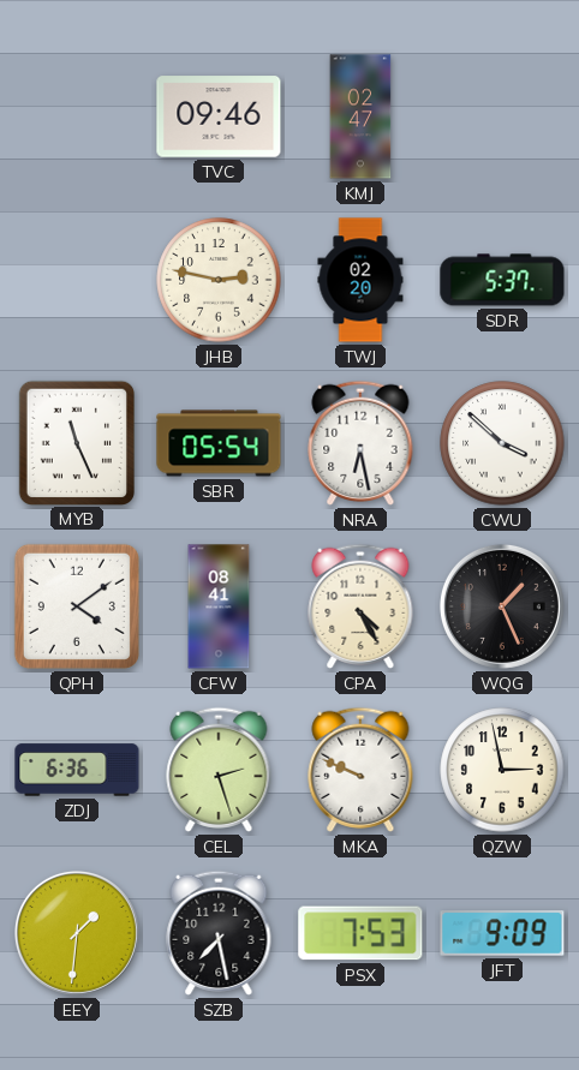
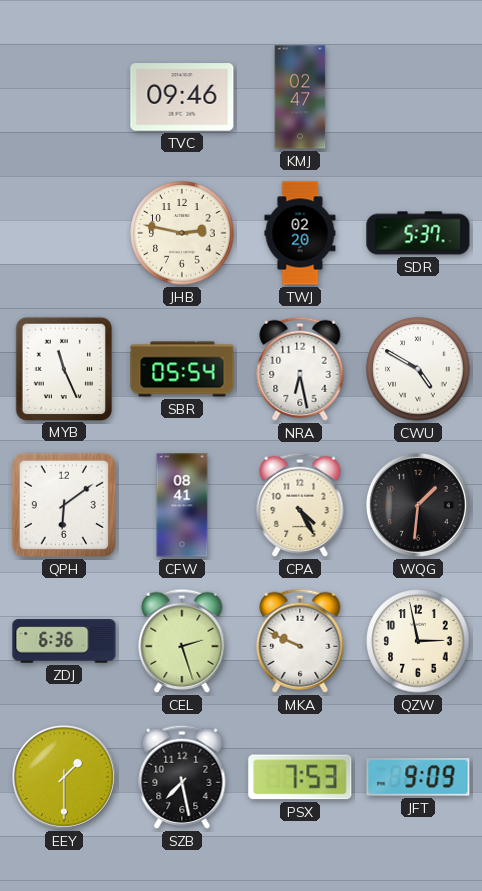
CWU: 3:52 -> 4:50
QPH: 4:09 -> 6:09
WQG: 1:26 -> 1:31
EEY: 1:31 -> 1:30
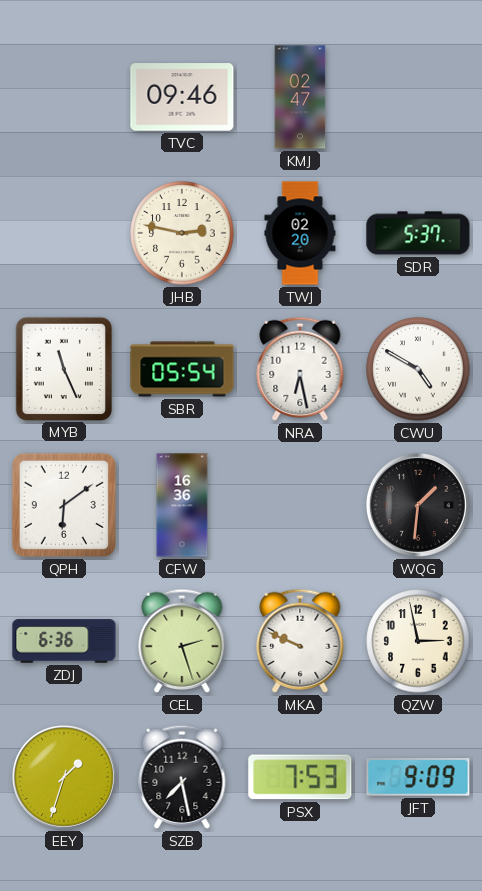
CFW: 08:41 -> 16:36
CPA: 4:25 -> none
EEY: 1:30 -> 1:33
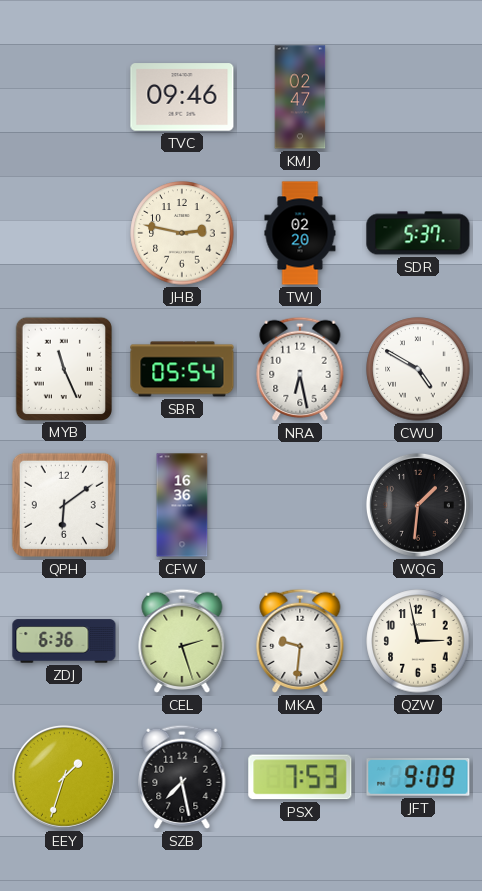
MKA: 9:49 -> 9:31
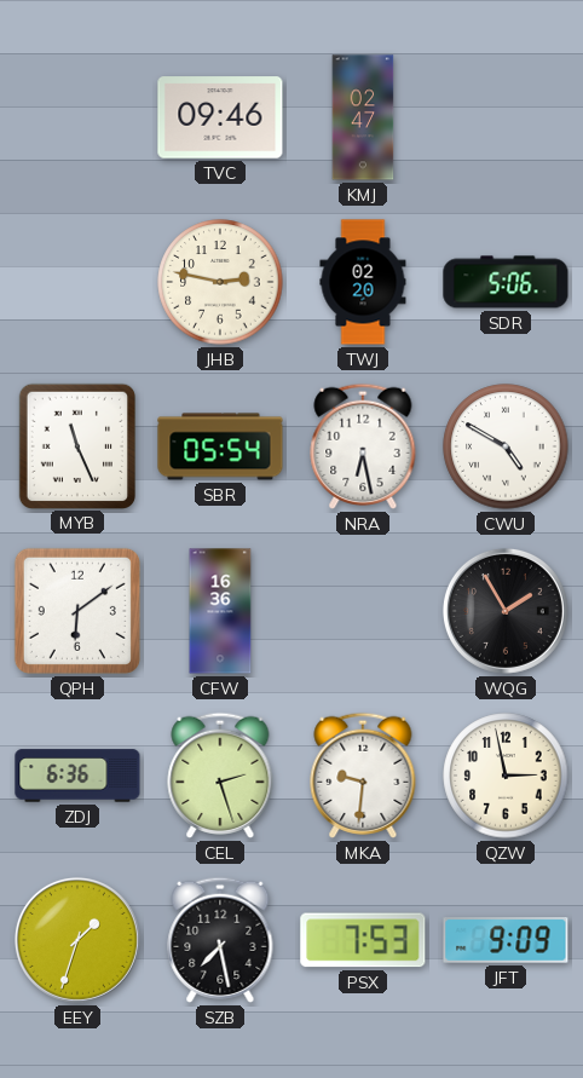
SDR: 5:37 -> 5:06
WQG: 1:31 -> 1:55
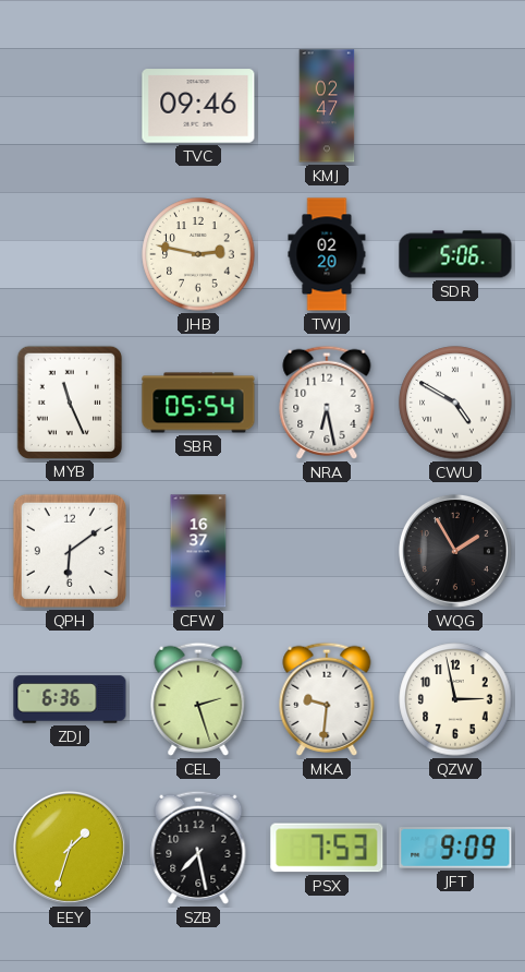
CFW: 16:36 -> 16:37
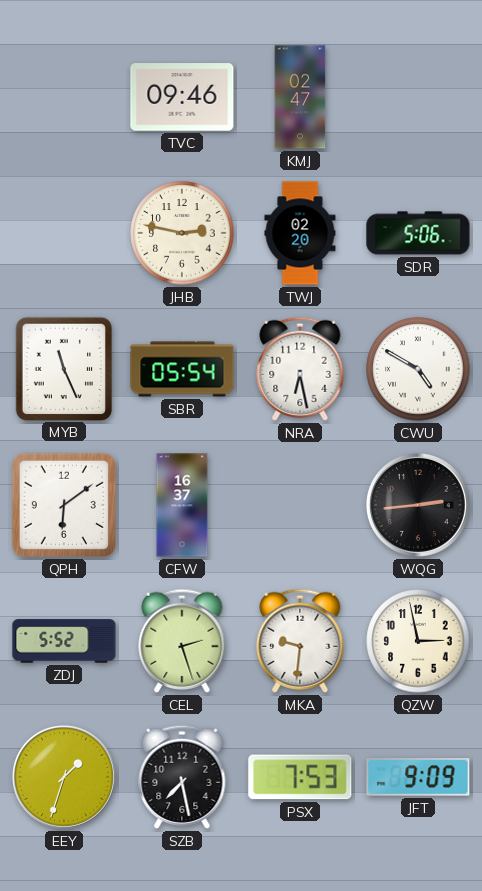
WQG: 1:55 -> 2:44
ZDJ: 6:36 -> 5:52
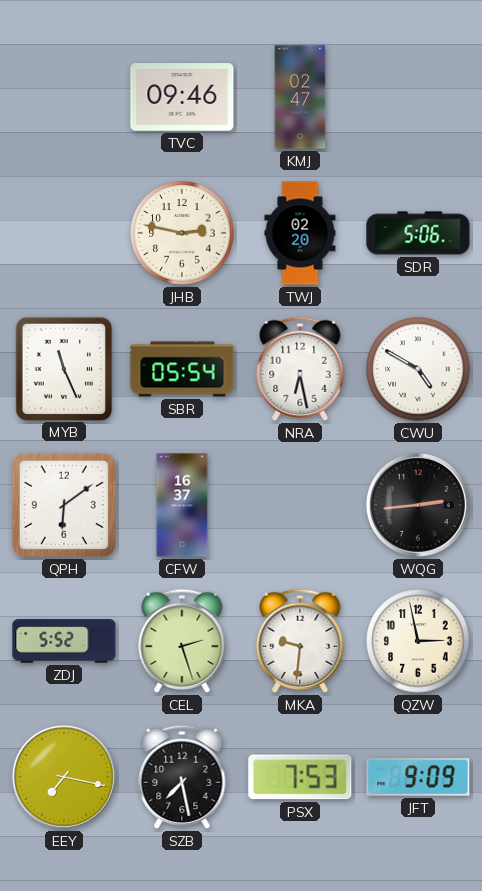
EEY: 1:33 -> 7:17
